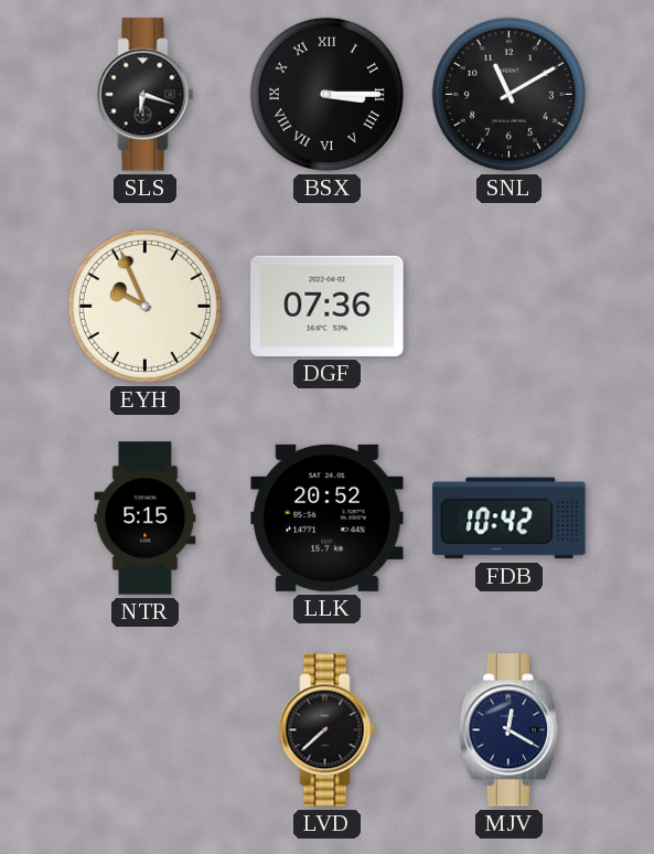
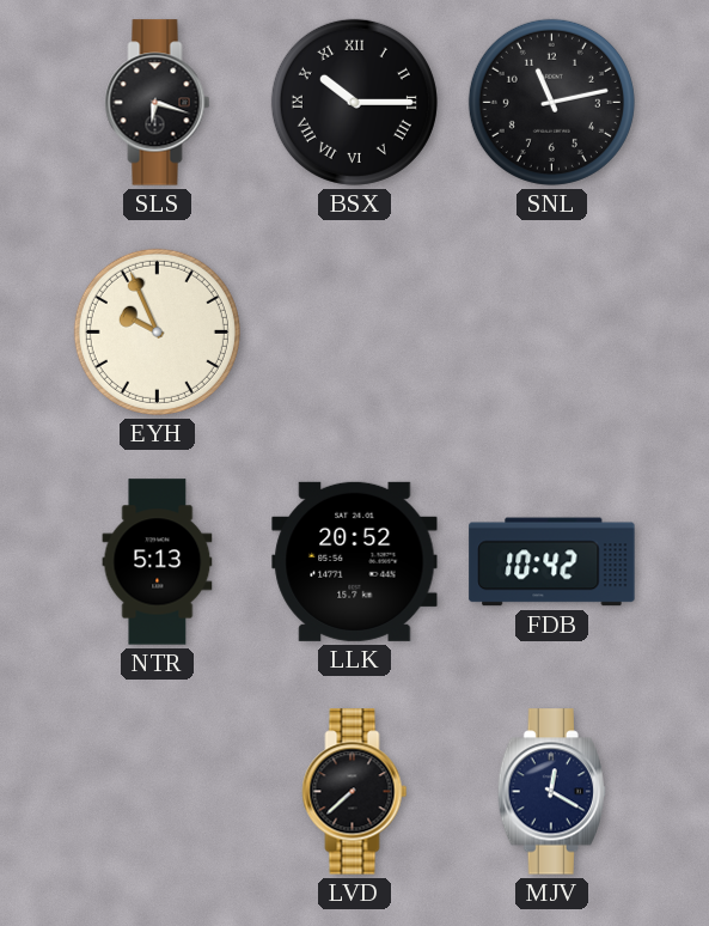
BSX: 3:15 -> 10:15
SNL: 11:10 -> 11:13
DGF: 07:36 -> none
NTR: 5:15 -> 5:13
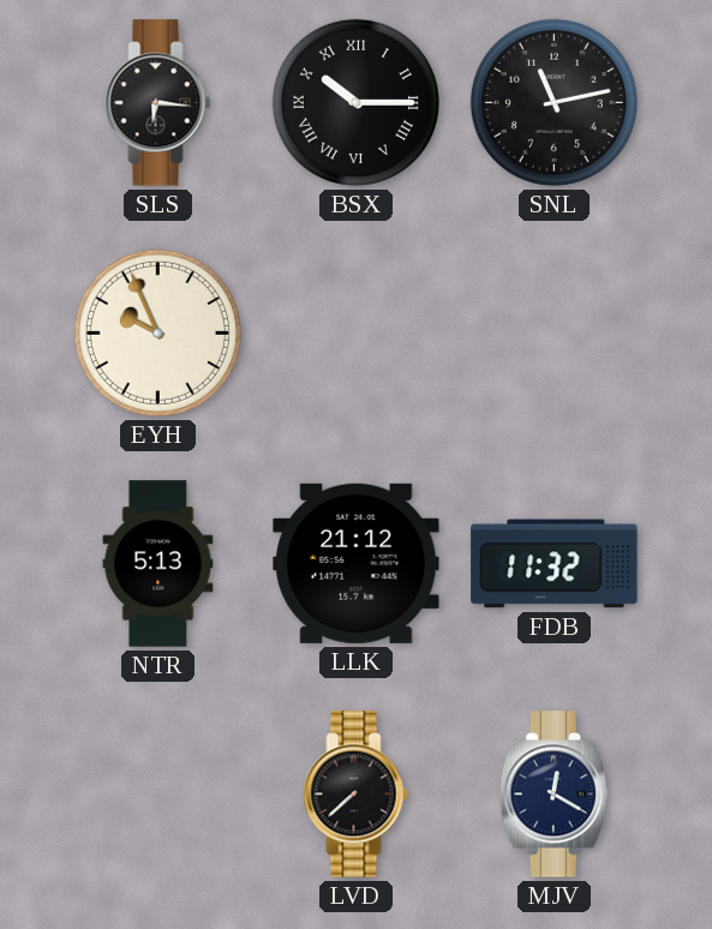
SLS: 6:18 -> 6:16
LLK: 20:52 -> 21:12
FDB: 10:42 -> 11:32
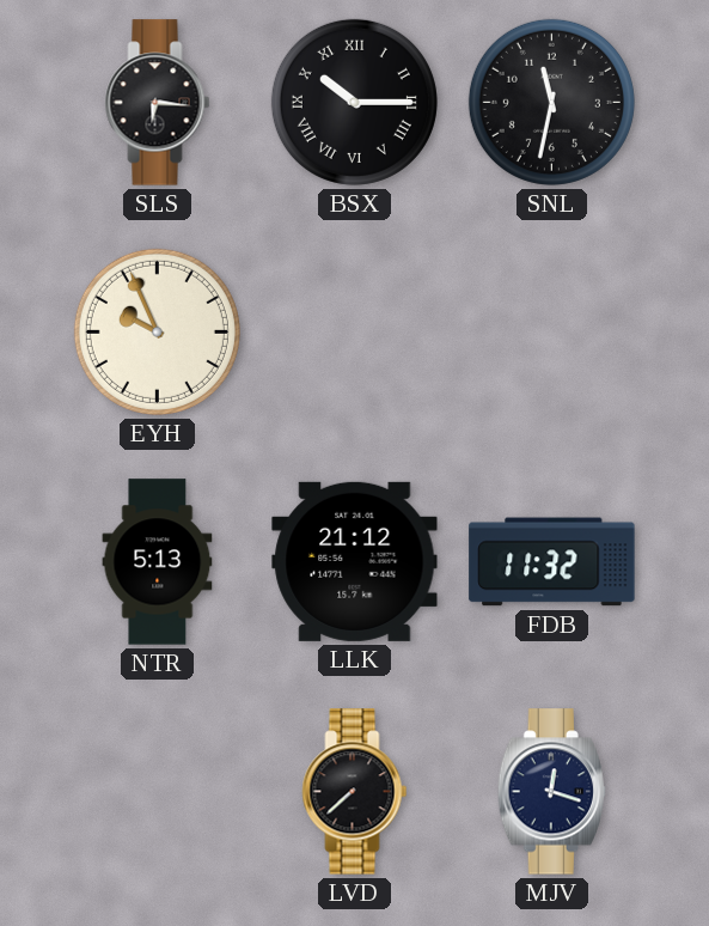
SNL: 11:13 -> 11:32
MJV: 12:20 -> 12:18
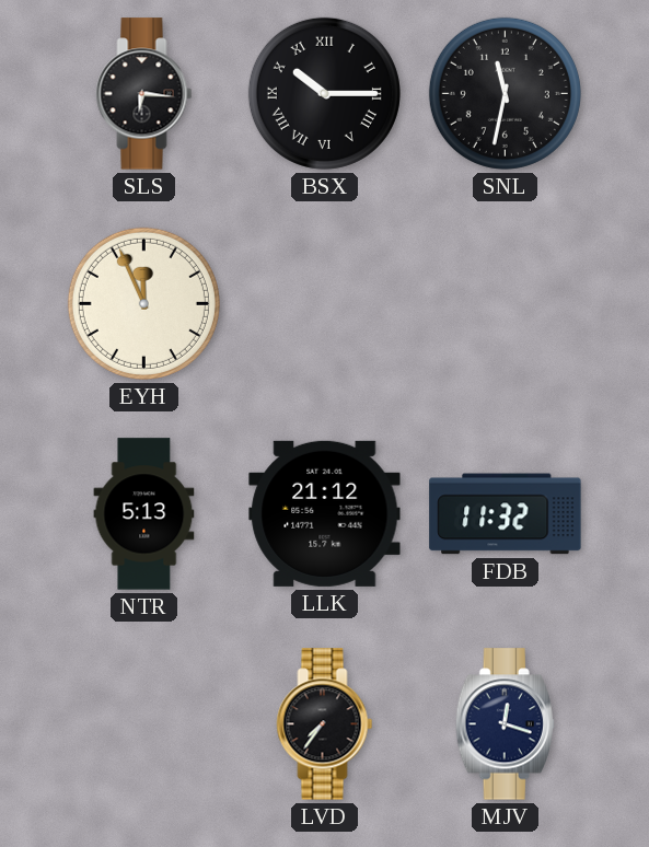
EYH: 9:56 -> 11:56
LVD: 7:38 -> 7:36
